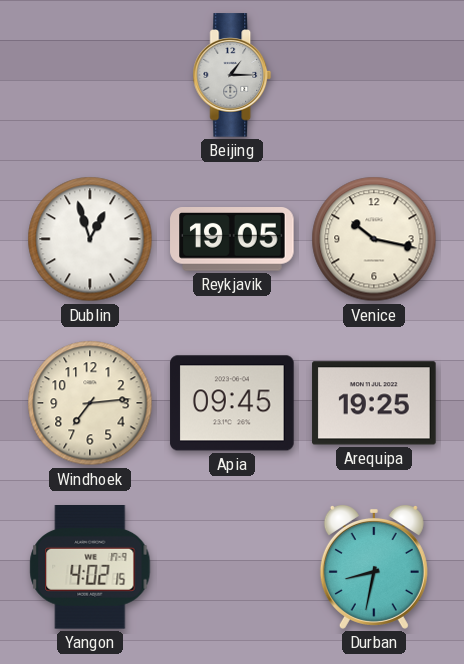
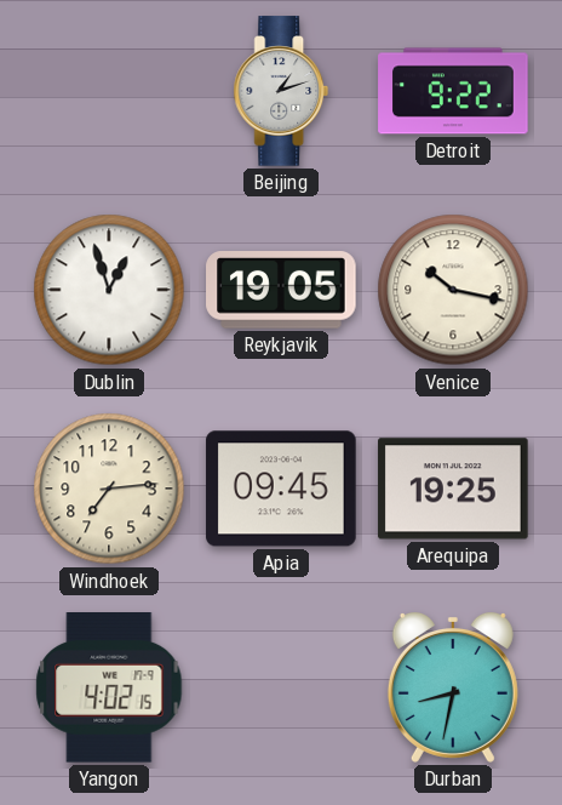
Beijing: 1:15 -> 1:12
Detroit: none -> 9:22
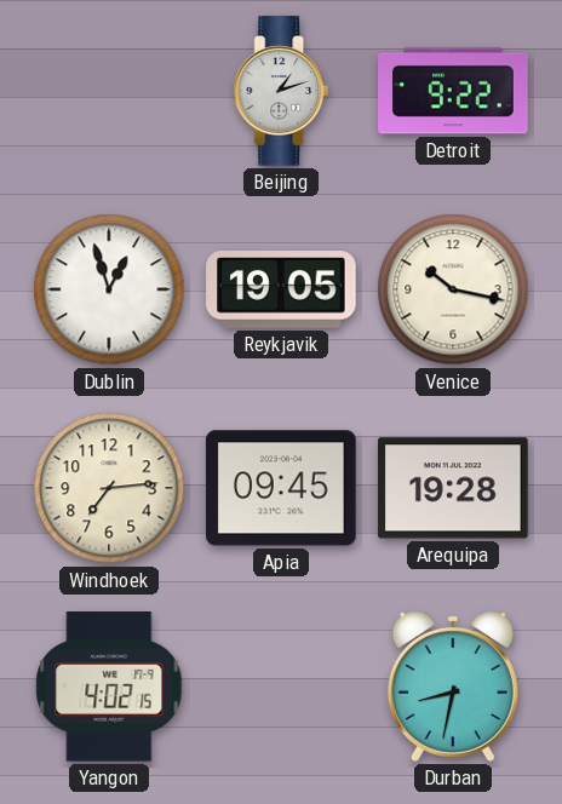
Arequipa: 19:25 -> 19:28
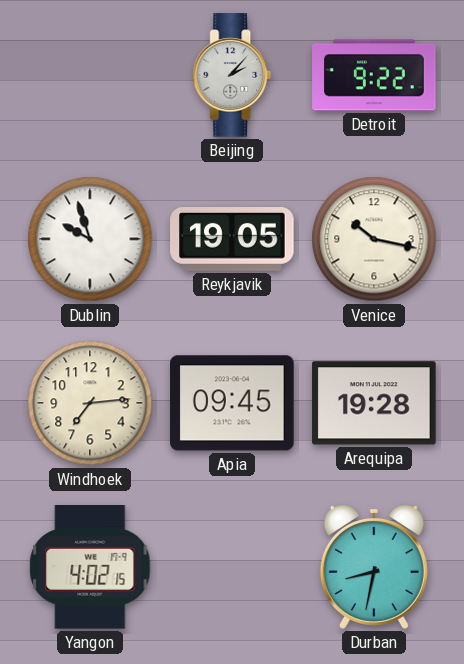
Beijing: 1:12 -> 2:07
Dublin: 12:57 -> 9:57
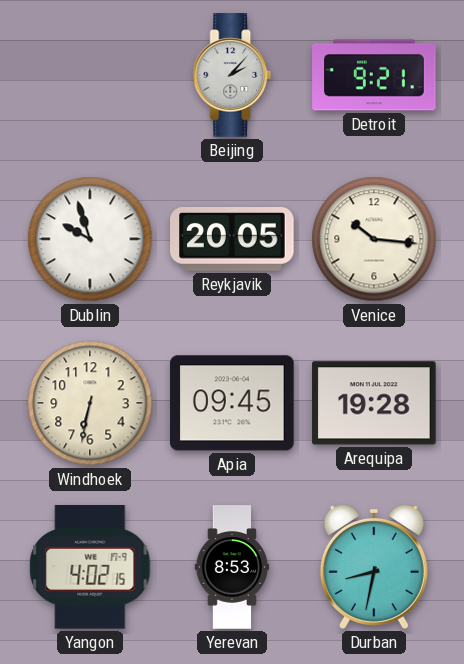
Detroit: 9:22 -> 9:21
Reykjavik: 19:05 -> 20:05
Venice: 10:17 -> 10:16
Windhoek: 7:14 -> 6:32
Yerevan: none -> 8:53
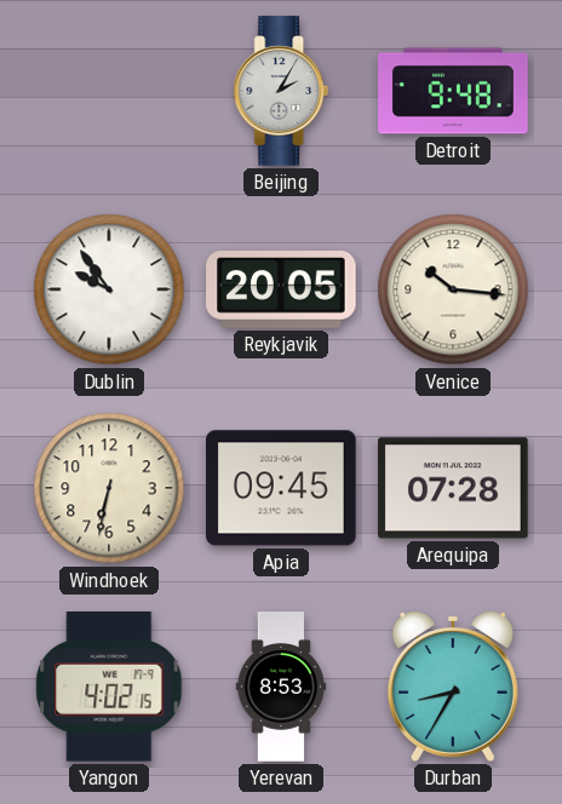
Beijing: 2:07 -> 2:05
Detroit: 9:21 -> 9:48
Dublin: 9:57 -> 9:54
Arequipa: 19:28 -> 07:28
Durban: 8:32 -> 8:35
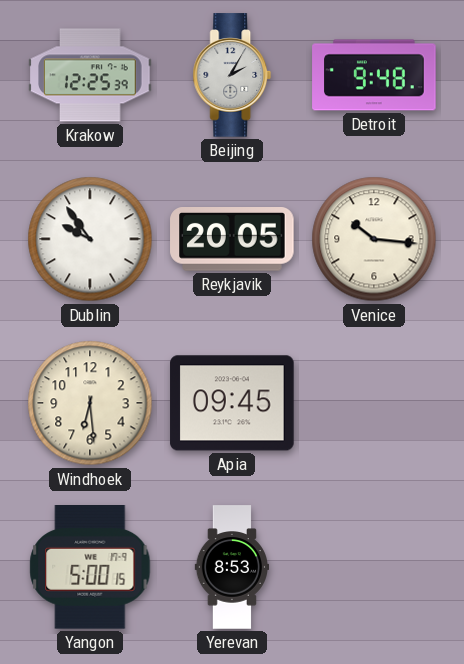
Krakow: none -> 12:25
Windhoek: 6:32 -> 6:29
Arequipa: 07:28 -> none
Yangon: 4:02 -> 5:00
Durban: 8:35 -> none
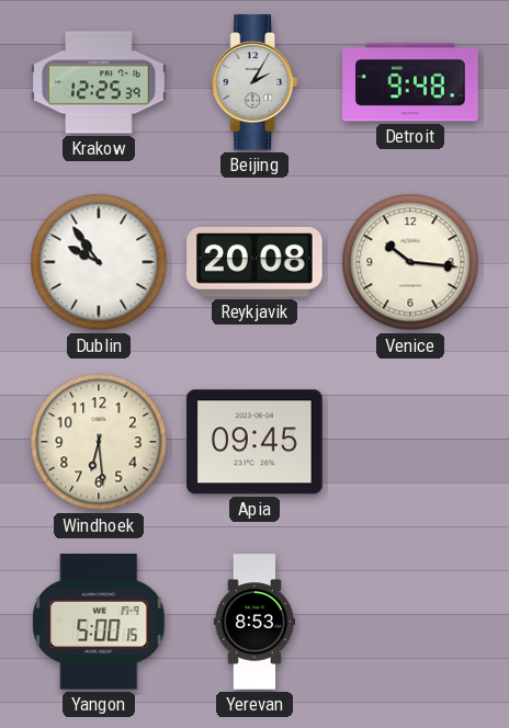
Reykjavik: 20:05 -> 20:08
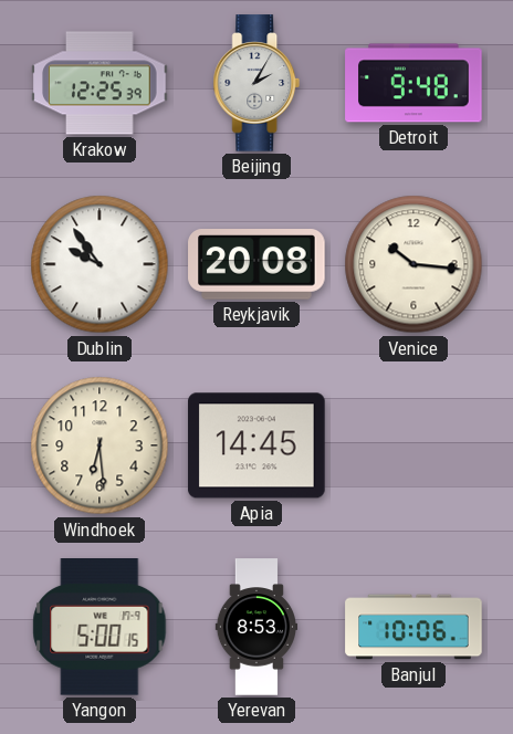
Apia: 09:45 -> 14:45
Banjul: none -> 10:06
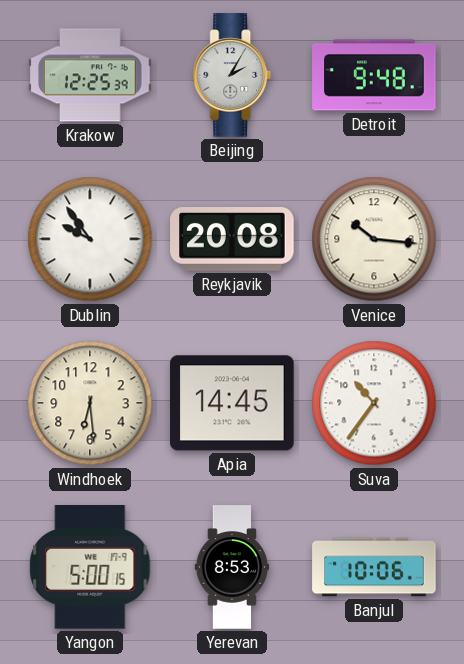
Suva: none -> 10:36
